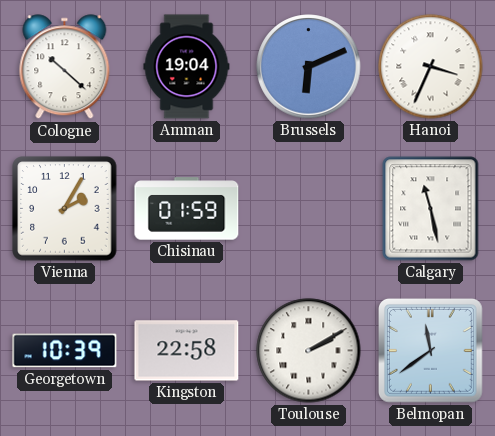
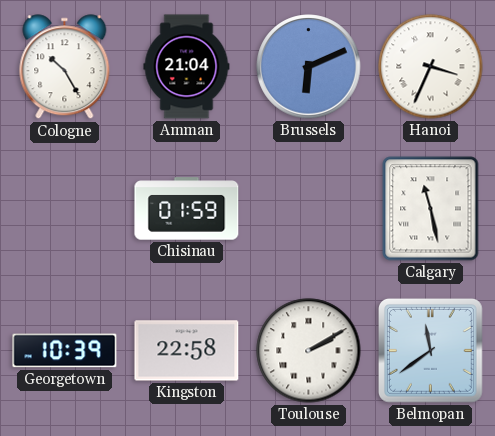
Cologne: 10:22 -> 10:25
Amman: 19:04 -> 21:04
Vienna: 2:05 -> none
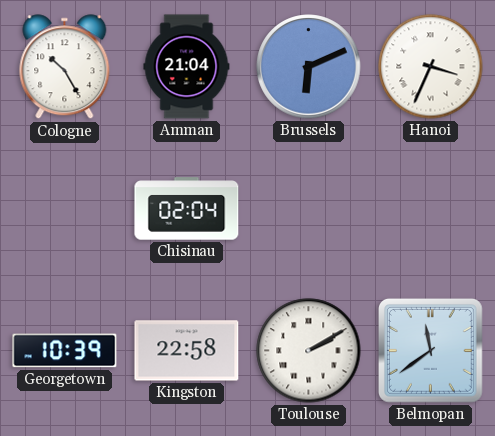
Chisinau: 01:59 -> 02:04
Calgary: 11:28 -> none
